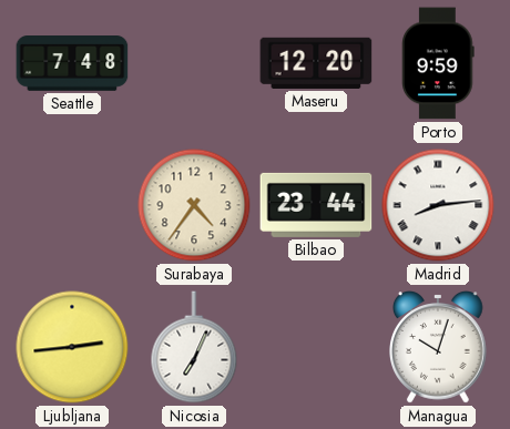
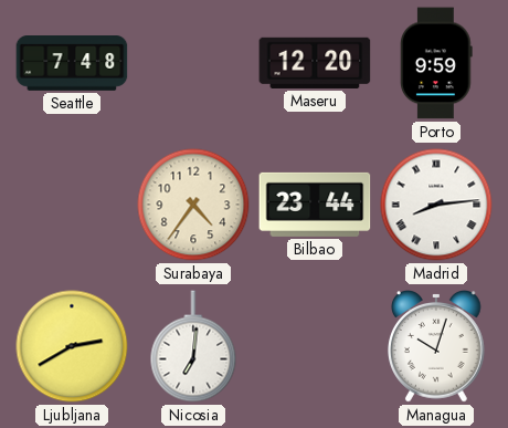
Ljubljana: 2:44 -> 2:40
Nicosia: 7:04 -> 7:01
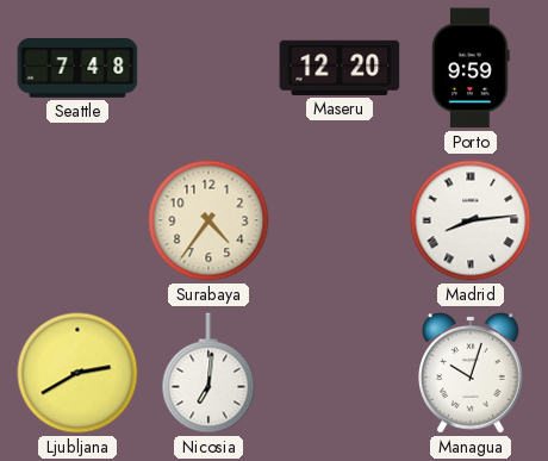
Bilbao: 23:44 -> none
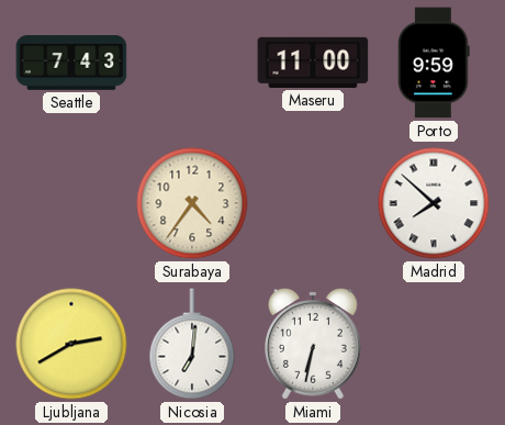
Seattle: 7:48 -> 7:43
Maseru: 12:20 -> 11:00
Madrid: 8:14 -> 7:52
Miami: none -> 6:32
Managua: 10:03 -> none
